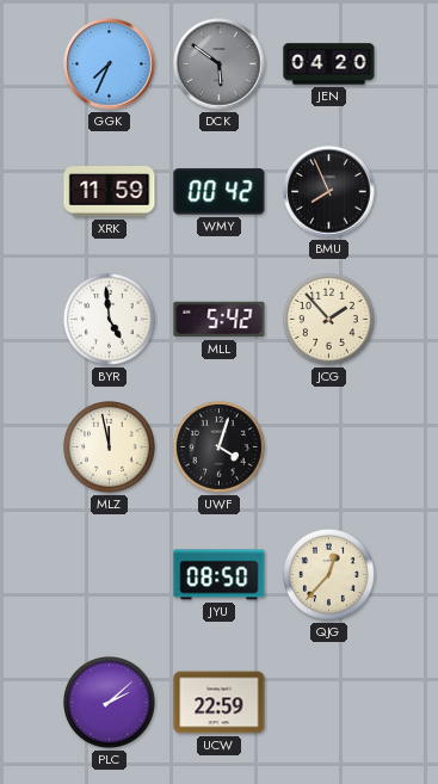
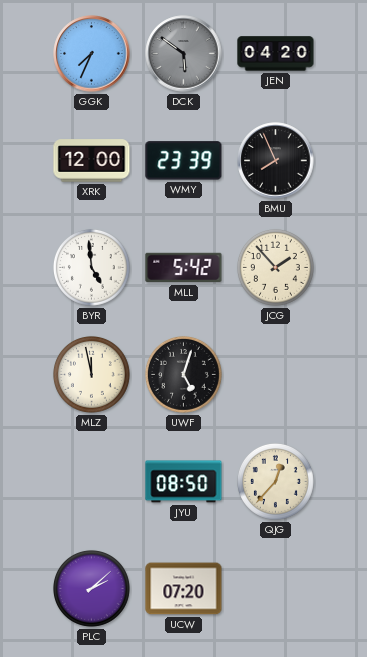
XRK: 11:59 -> 12:00
WMY: 00:42 -> 23:39
UWF: 4:03 -> 5:03
UCW: 22:59 -> 07:20
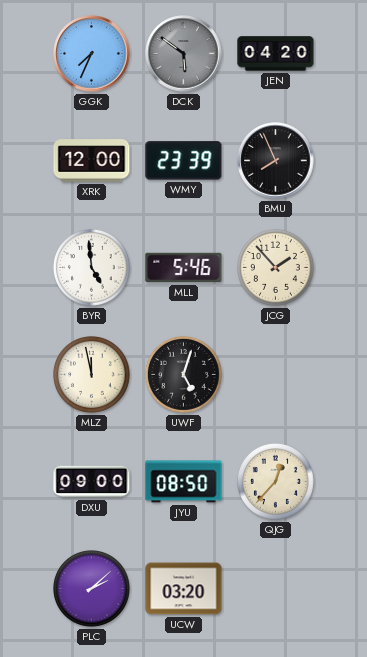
MLL: 5:42 -> 5:46
DXU: none -> 09:00
UCW: 07:20 -> 03:20
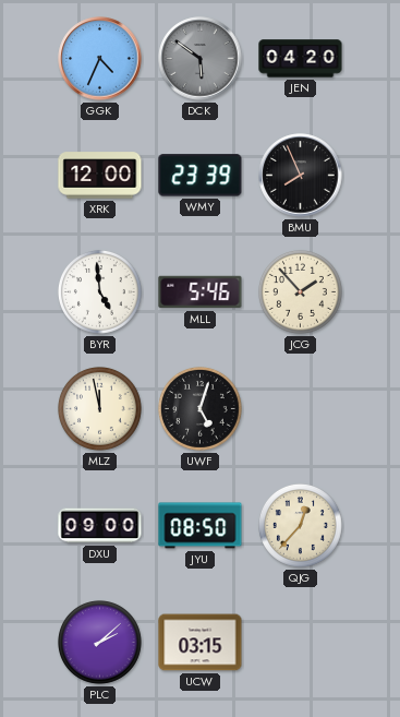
GGK: 7:34 -> 4:34
UCW: 03:20 -> 03:15
